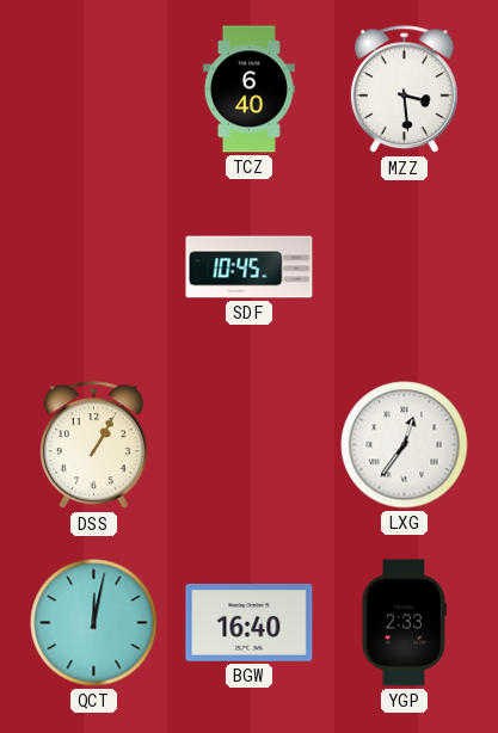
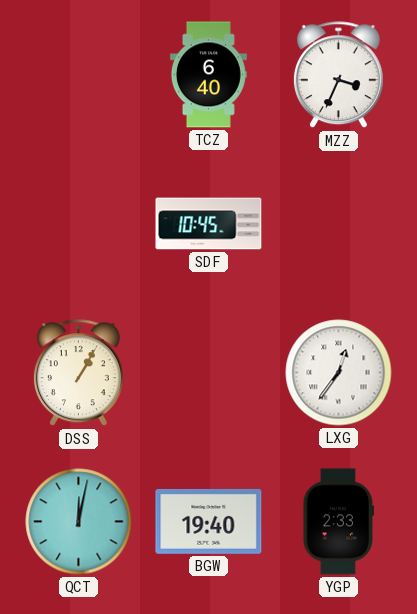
MZZ: 3:29 -> 3:34
BGW: 16:40 -> 19:40
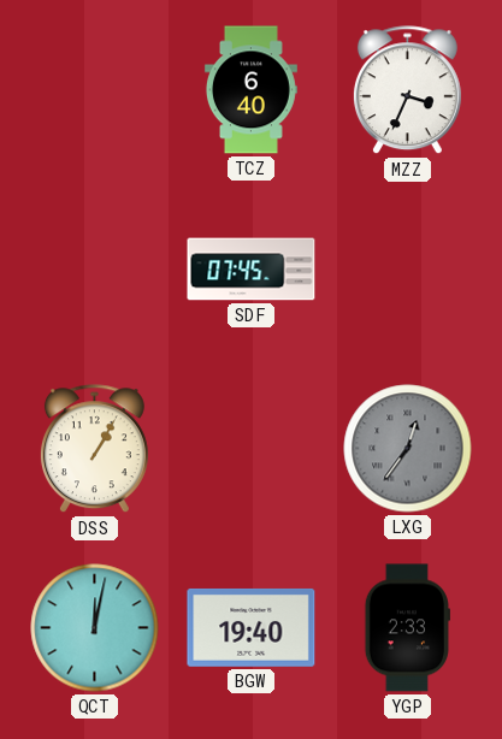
SDF: 10:45 -> 07:45
LXG dial: white -> grey
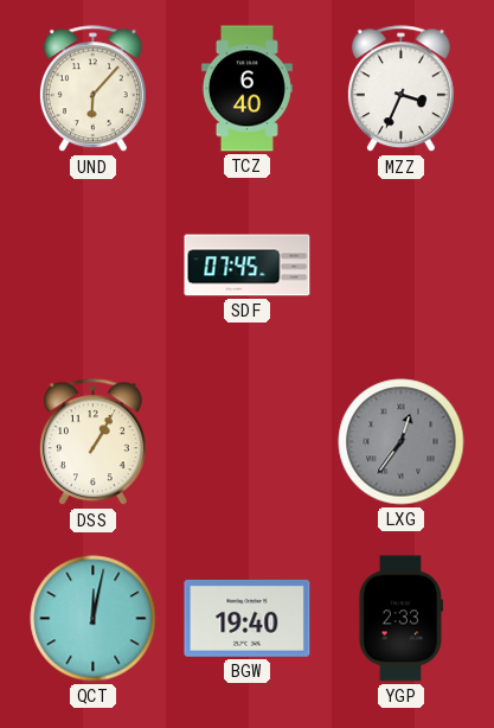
UND: none -> 6:07
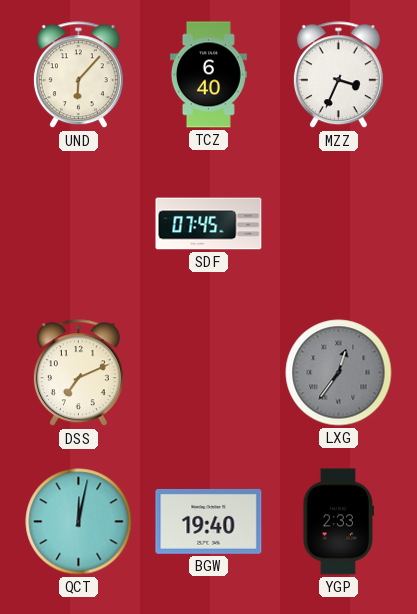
DSS: 1:05 -> 7:11
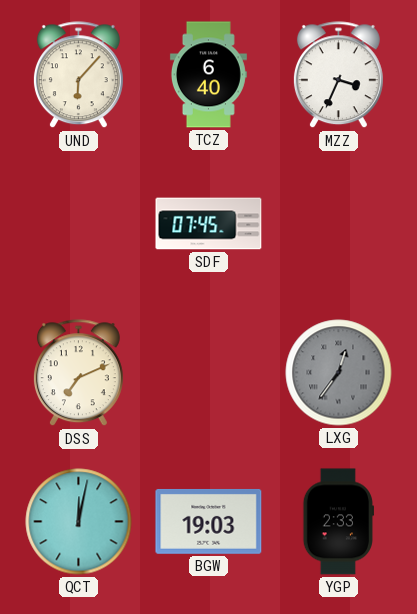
BGW: 19:40 -> 19:03
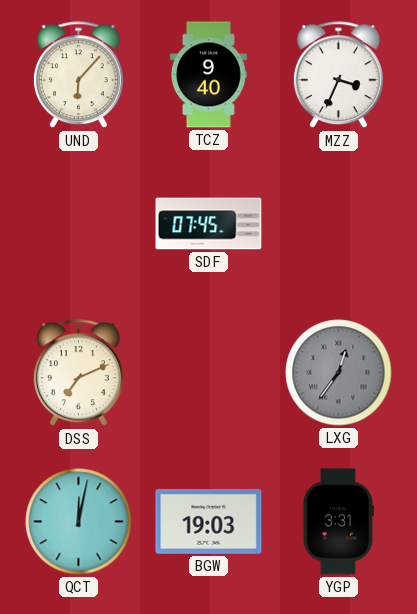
TCZ: 6:40 -> 9:40
YGP: 2:33 -> 3:31
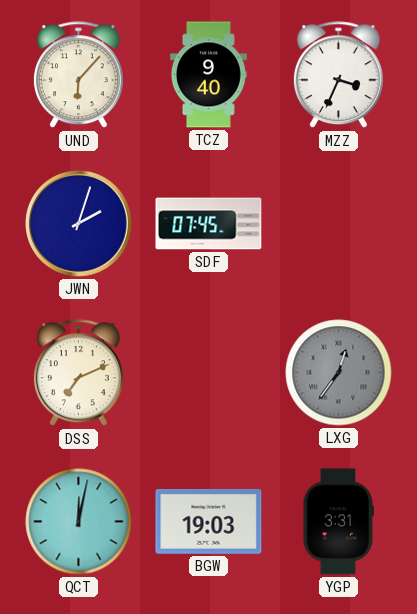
JWN: none -> 2:03
